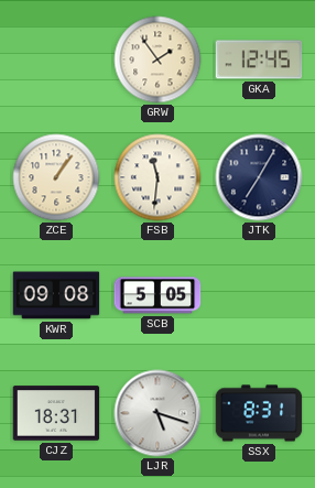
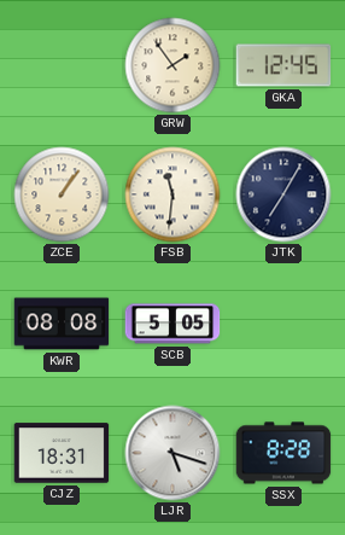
KWR: 09:08 -> 08:08
SSX: 8:31 -> 8:28
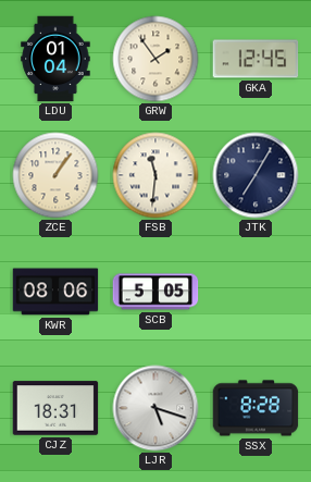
LDU: none -> 01:04
KWR: 08:08 -> 08:06
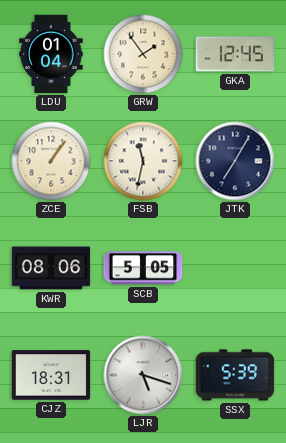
FSB: 11:31 -> 11:32
SSX: 8:28 -> 5:39
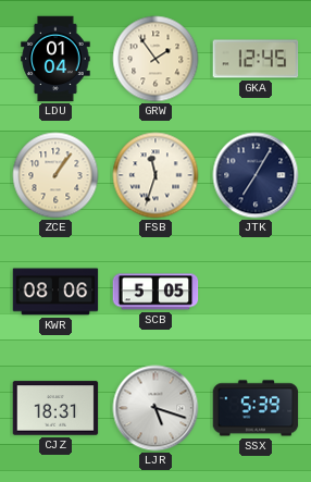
FSB: 11:32 -> 11:33
